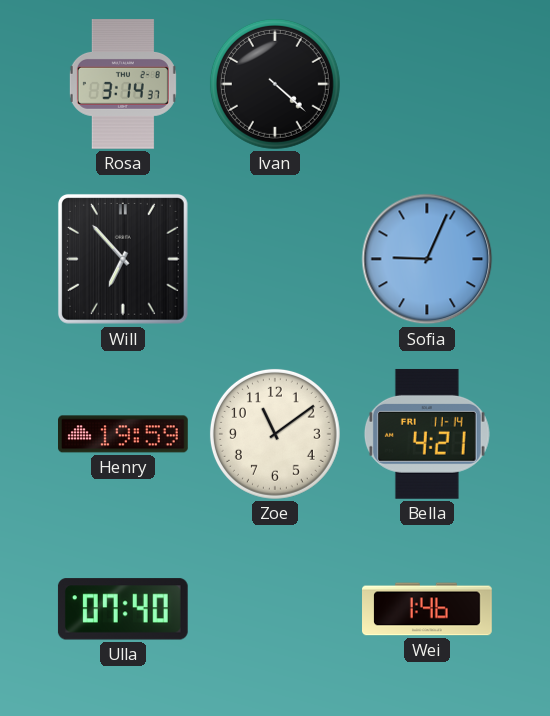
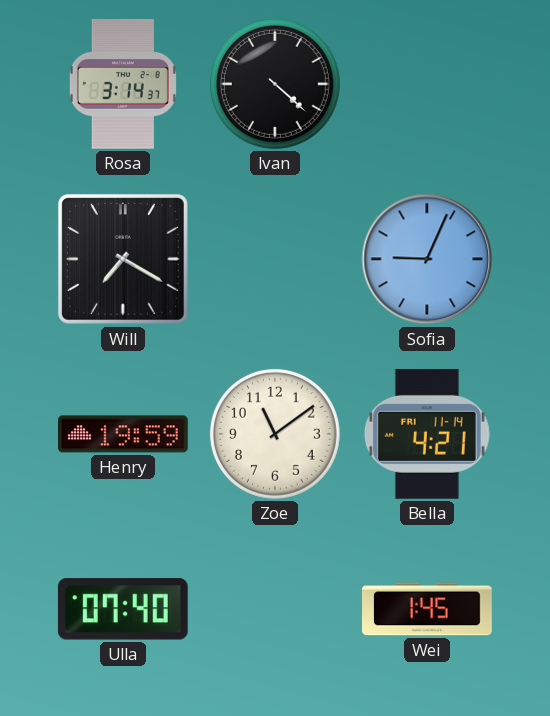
Will: 6:53 -> 7:20
Wei: 1:46 -> 1:45
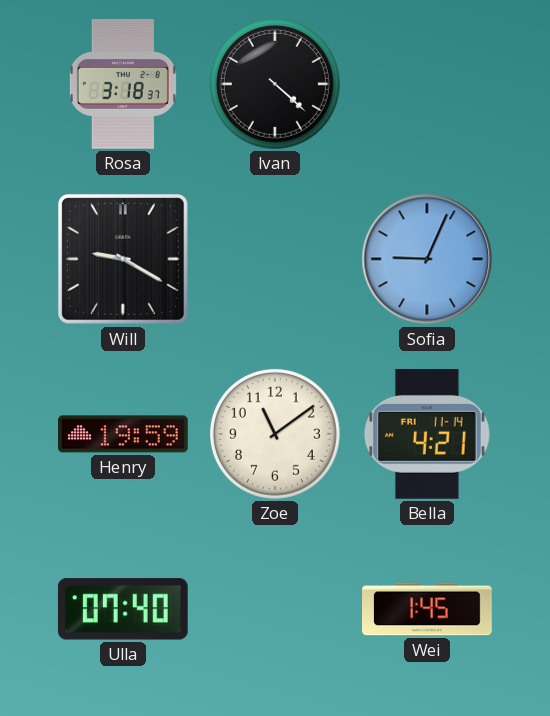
Rosa: 3:14 -> 3:18
Will: 7:20 -> 9:20
